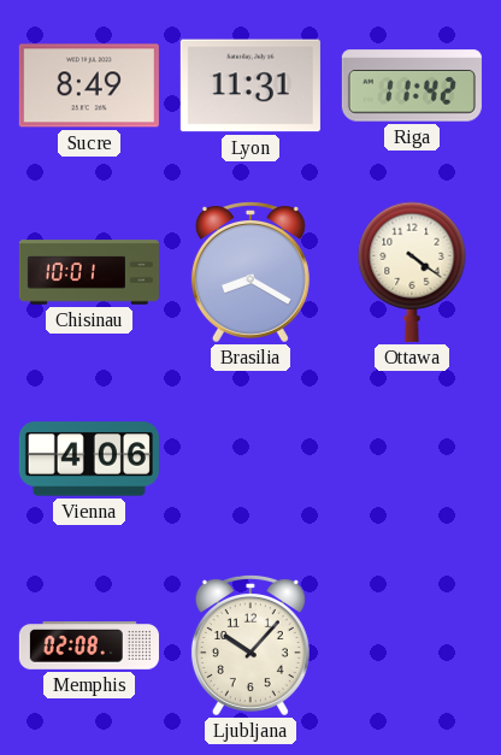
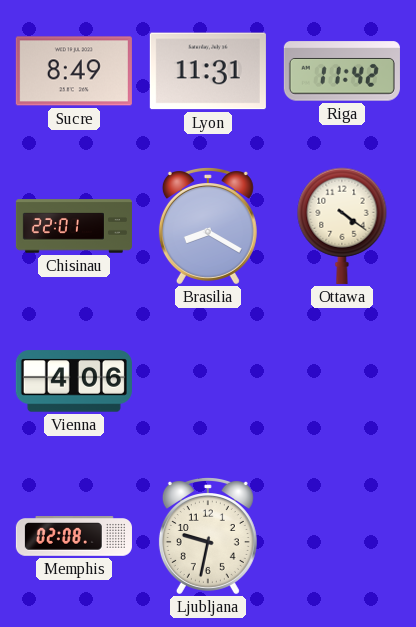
Chisinau: 10:01 -> 22:01
Ljubljana: 10:07 -> 9:32
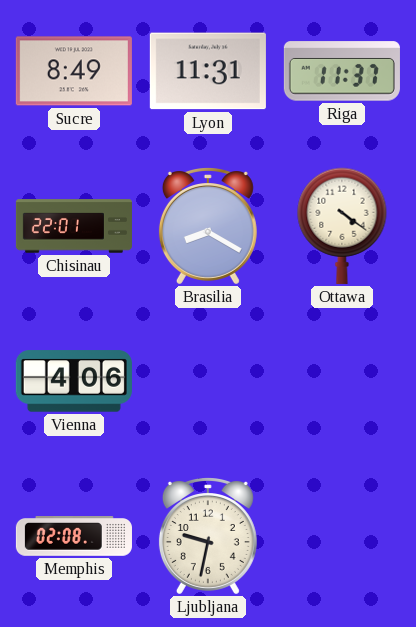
Riga: 11:42 -> 11:37
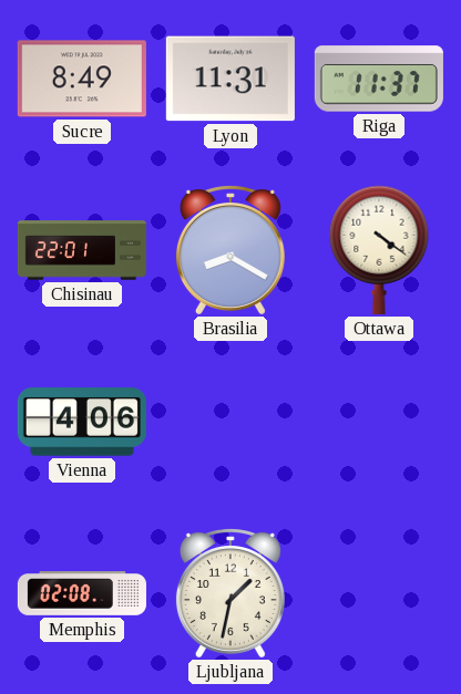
Ljubljana: 9:32 -> 1:32
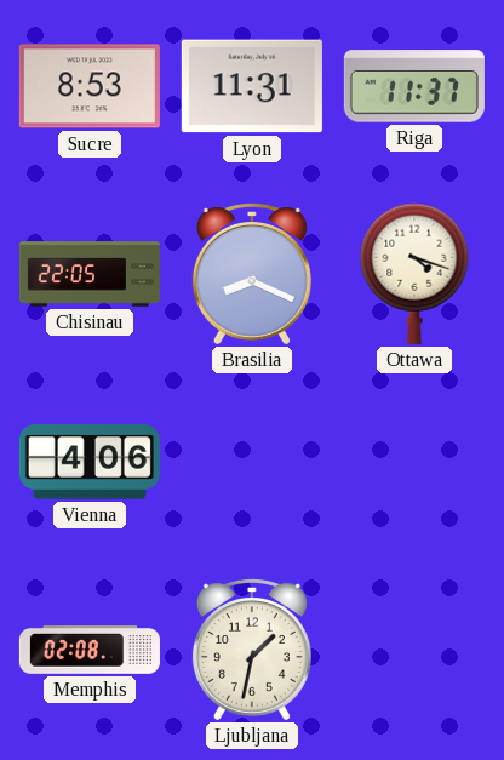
Sucre: 8:49 -> 8:53
Chisinau: 22:01 -> 22:05
Brasilia: 8:20 -> 8:19
Ottawa: 4:21 -> 4:18
